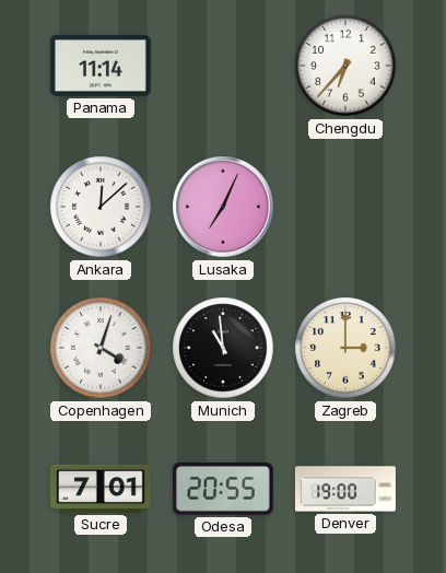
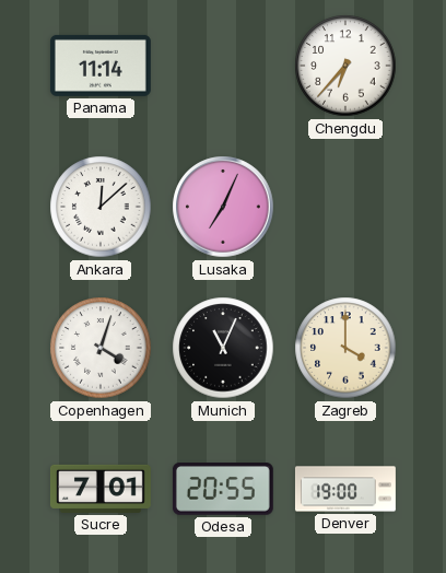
Munich: 10:59 -> 11:04
Zagreb: 3:00 -> 4:00
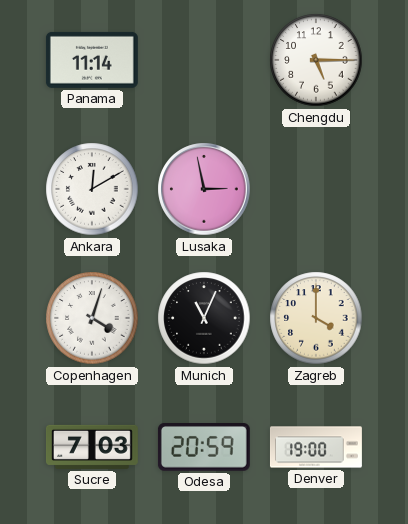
Chengdu: 6:37 -> 5:15
Ankara: 12:08 -> 12:10
Lusaka: 7:04 -> 2:58
Sucre: 7:01 -> 7:03
Odesa: 20:55 -> 20:59
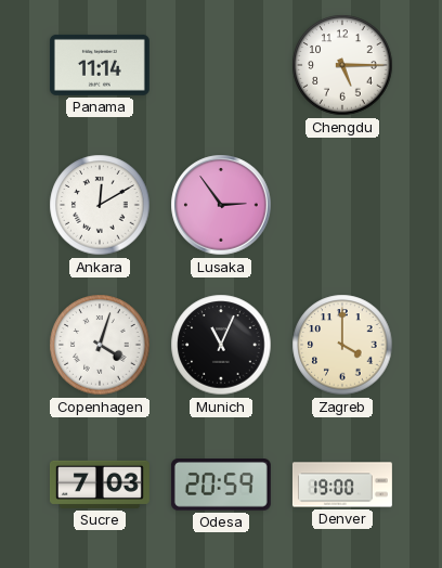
Lusaka: 2:58 -> 2:54
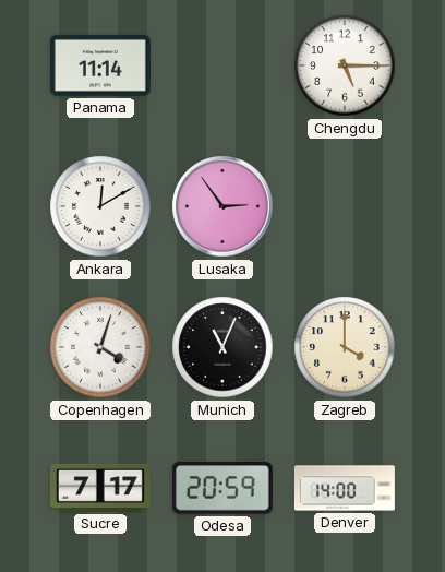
Sucre: 7:03 -> 7:17
Denver: 19:00 -> 14:00
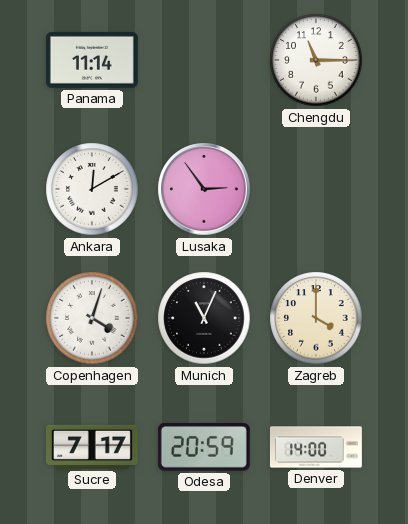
Chengdu: 5:15 -> 11:15
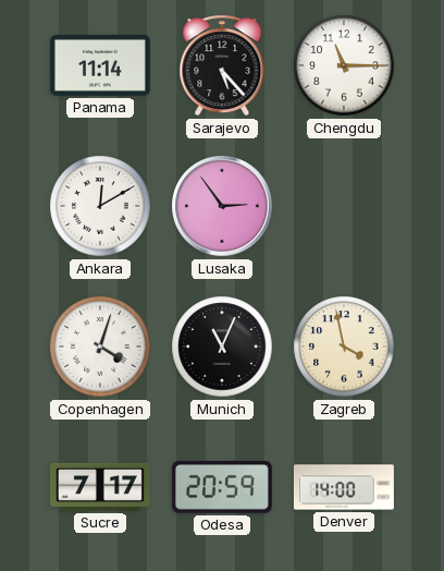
Sarajevo: none -> 5:23
Zagreb: 4:00 -> 3:58
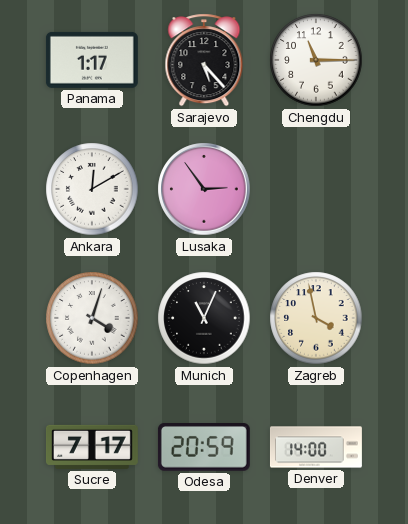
Panama: 11:14 -> 1:17
